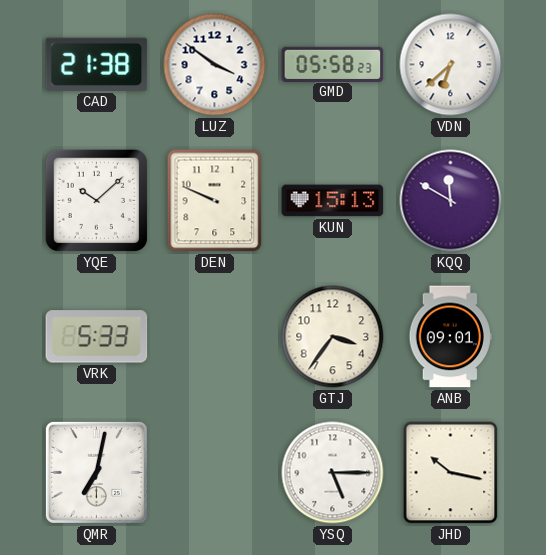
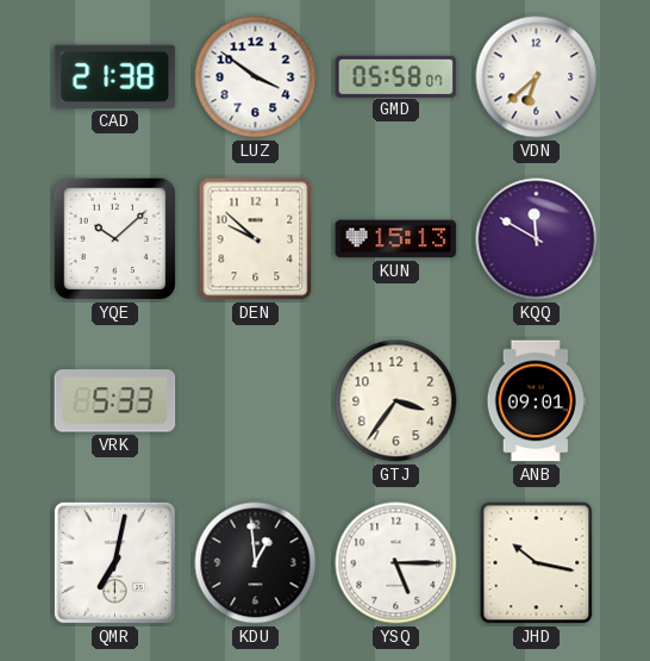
GMD: 05:58:23 -> 05:58:07
DEN: 9:49 -> 9:52
KDU: none -> 12:59
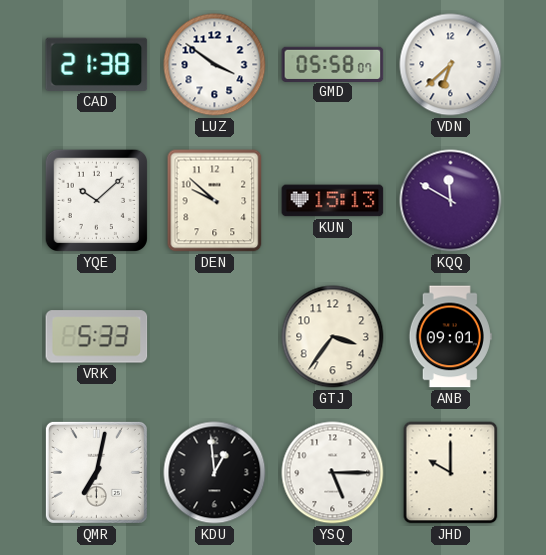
JHD: 10:17 -> 10:00
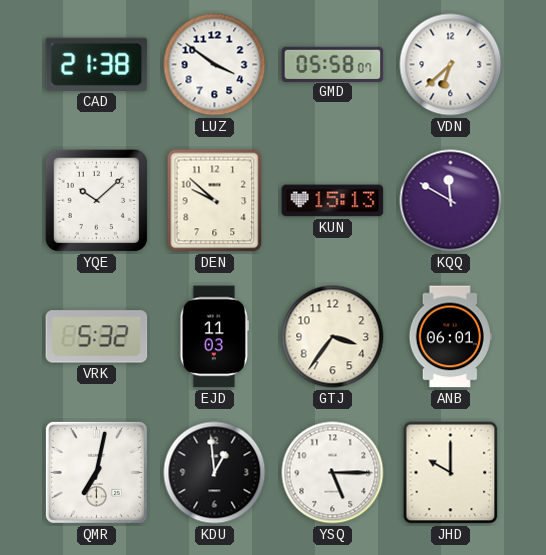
VRK: 5:33 -> 5:32
EJD: none -> 11:03
ANB: 09:01 -> 06:01
